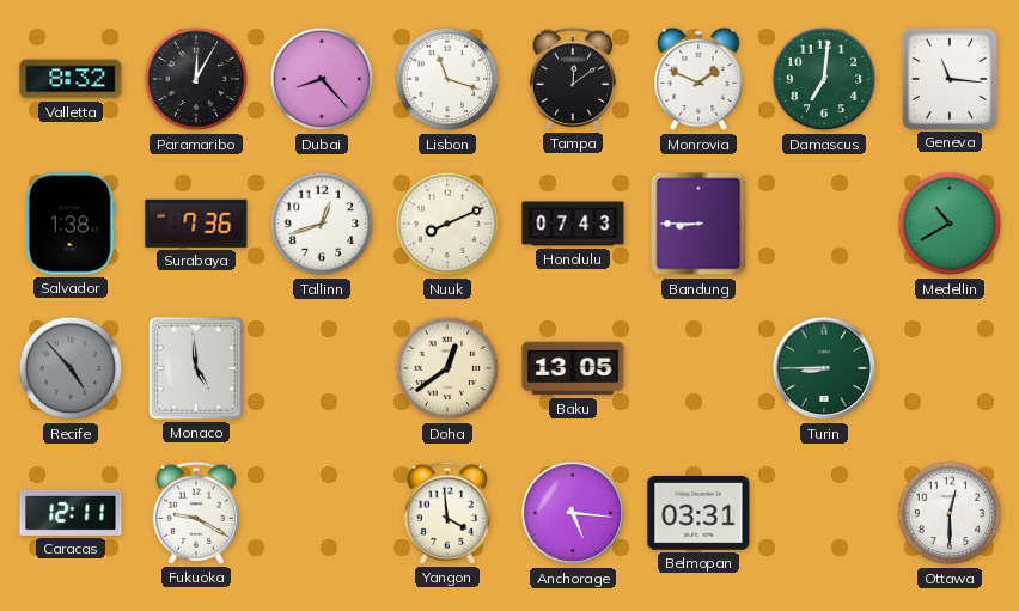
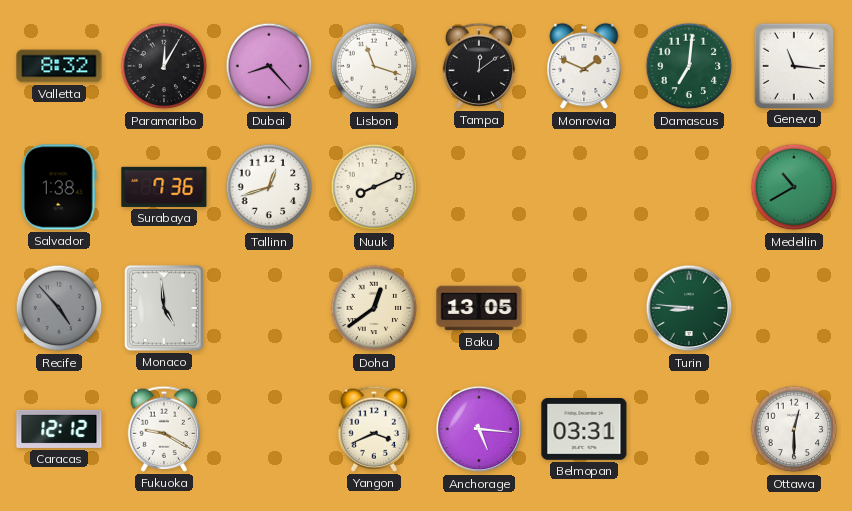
Honolulu: 07:43 -> none
Bandung: 8:45 -> none
Turin: 8:45 -> 8:46
Caracas: 12:11 -> 12:12
Yangon: 3:59 -> 3:41
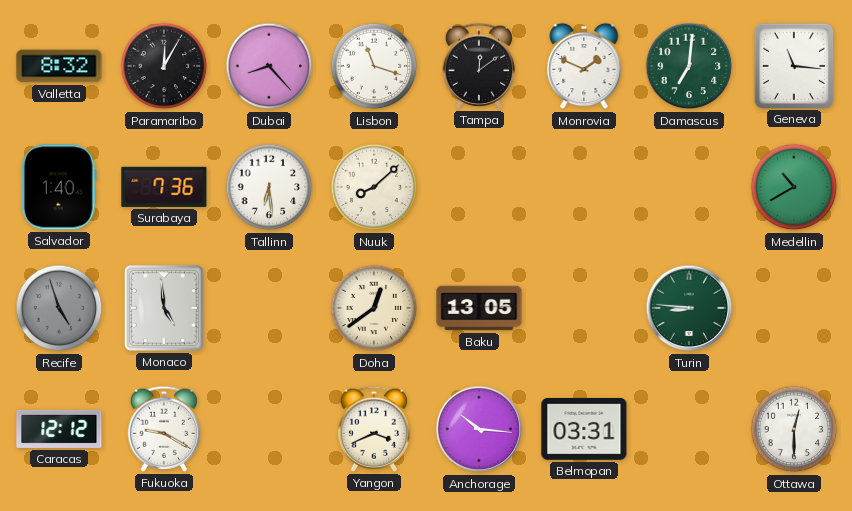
Salvador: 1:38 -> 1:40
Tallinn: 12:42 -> 6:29
Nuuk: 8:11 -> 8:08
Recife: 4:53 -> 4:57
Anchorage: 5:16 -> 10:16
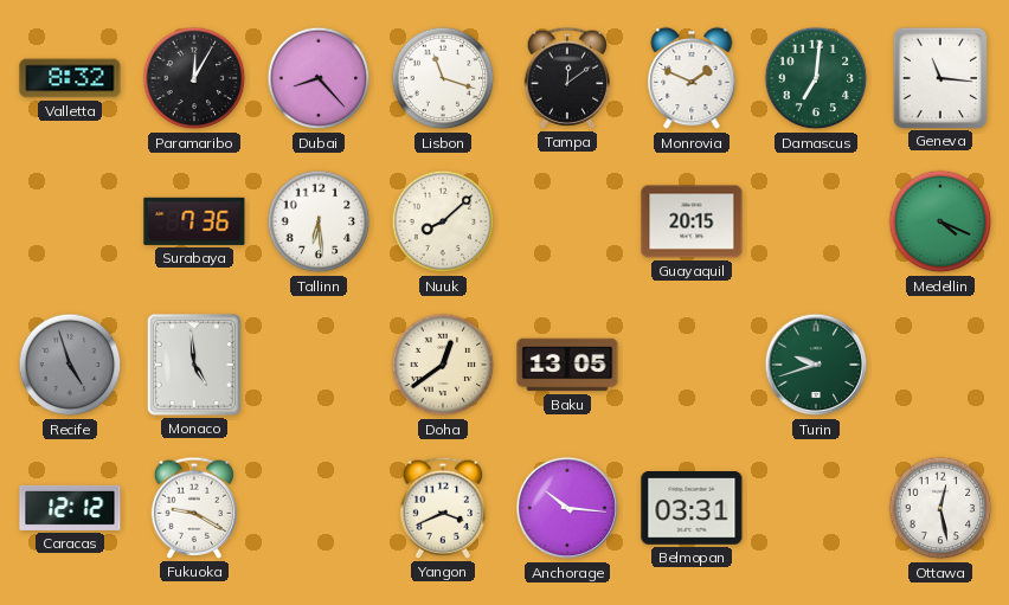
Salvador: 1:40 -> none
Guayaquil: none -> 20:15
Medellin: 10:40 -> 4:19
Turin: 8:46 -> 9:42
Ottawa: 12:30 -> 12:28
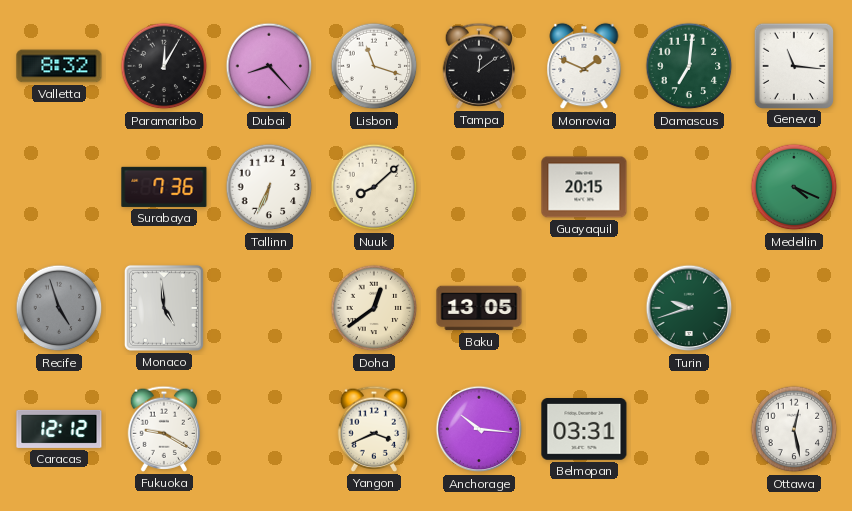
Tallinn: 6:29 -> 6:34
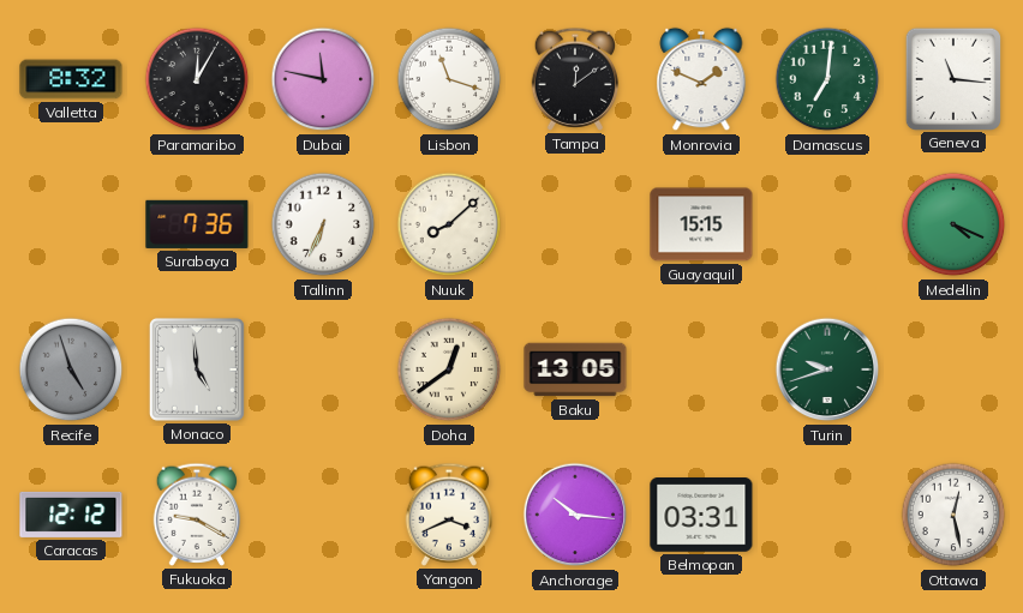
Dubai: 8:23 -> 11:47
Guayaquil: 20:15 -> 15:15
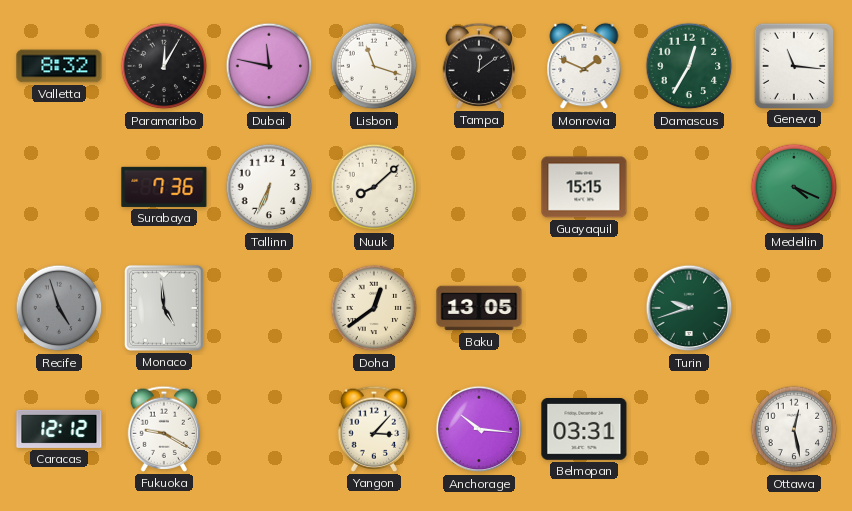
Damascus: 7:01 -> 12:35
Yangon: 3:41 -> 3:07
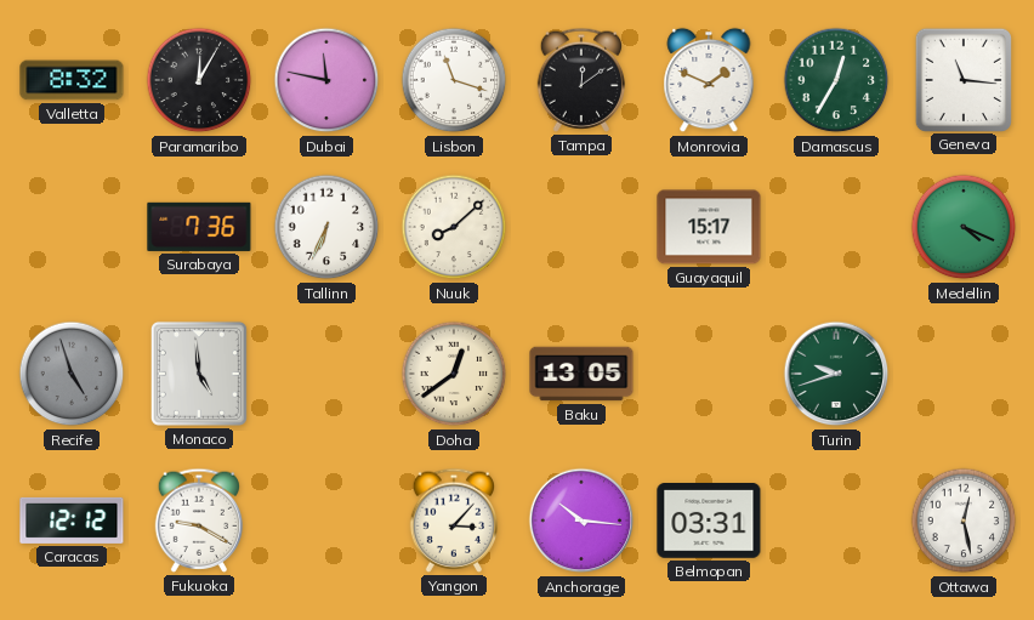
Guayaquil: 15:15 -> 15:17
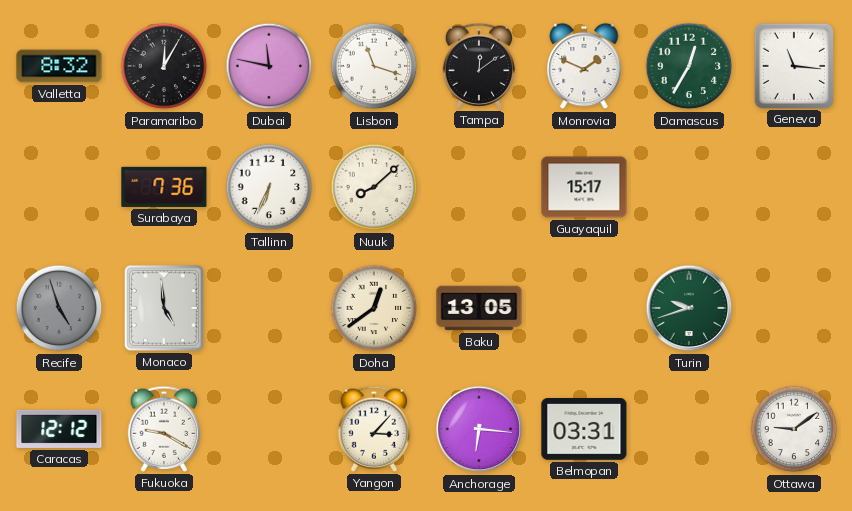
Medellin: 4:19 -> none
Anchorage: 10:16 -> 6:16
Ottawa: 12:28 -> 9:09
